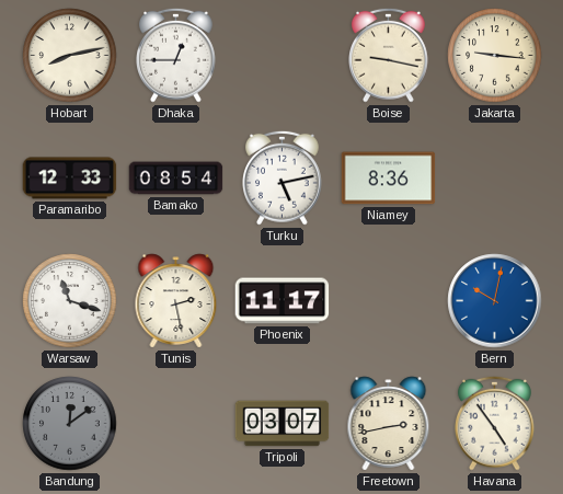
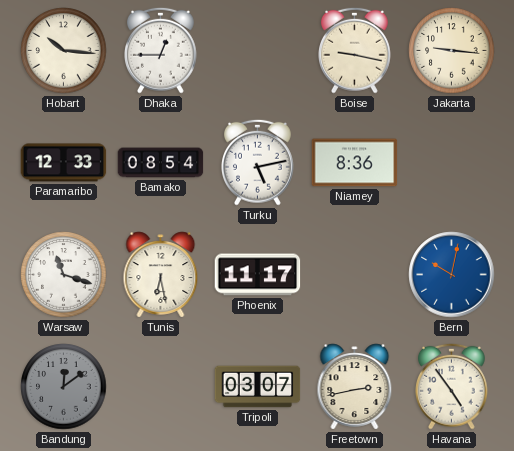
Hobart: 8:13 -> 10:16
Tunis: 2:28 -> 6:28
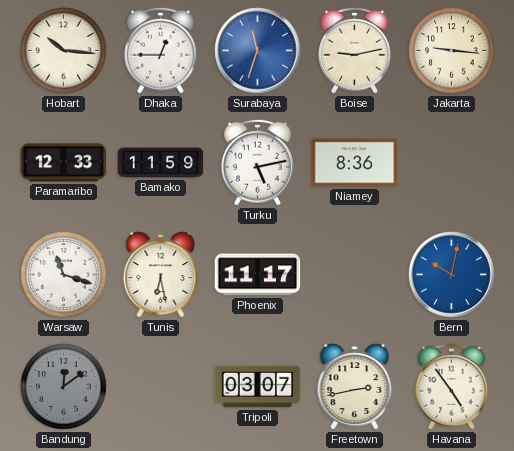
Surabaya: none -> 11:33
Boise: 9:17 -> 9:13
Bamako: 08:54 -> 11:59
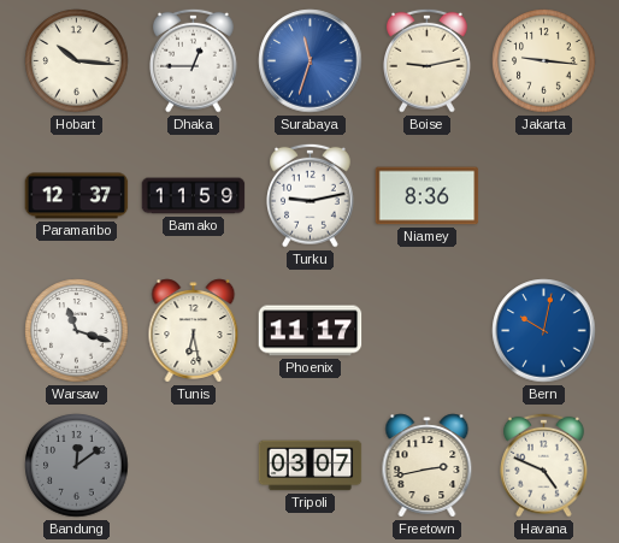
Paramaribo: 12:33 -> 12:37
Turku: 5:13 -> 9:13
Havana: 4:54 -> 4:49
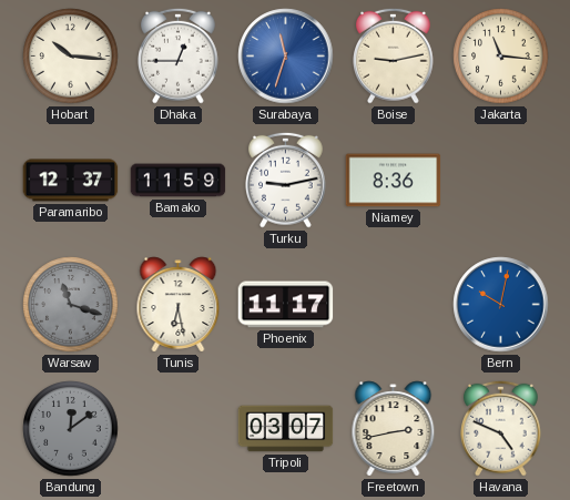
Jakarta: 9:16 -> 11:16
Warsaw dial: white -> grey
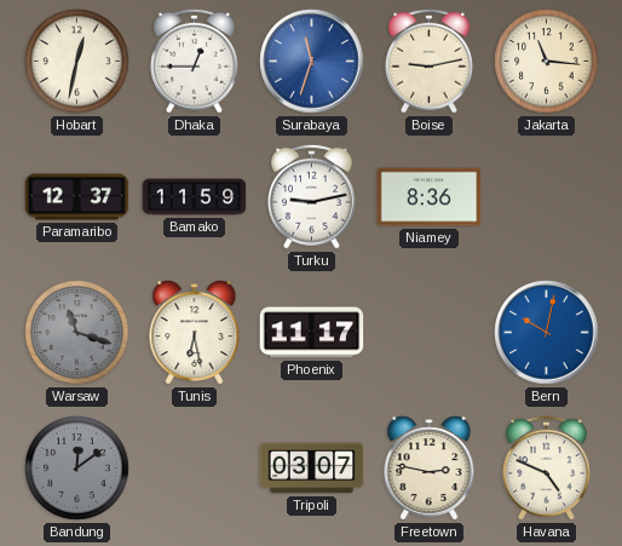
Hobart: 10:16 -> 12:32
Freetown: 2:43 -> 2:47
